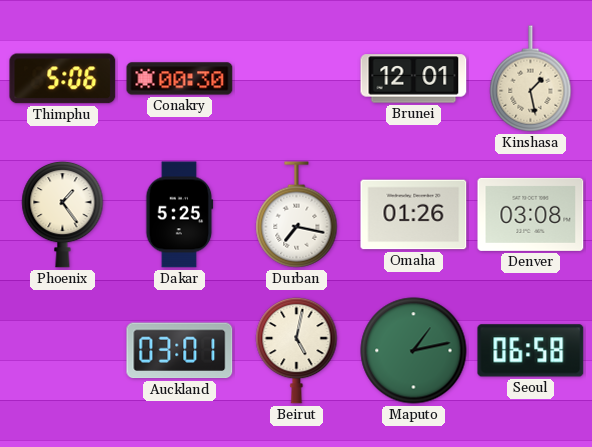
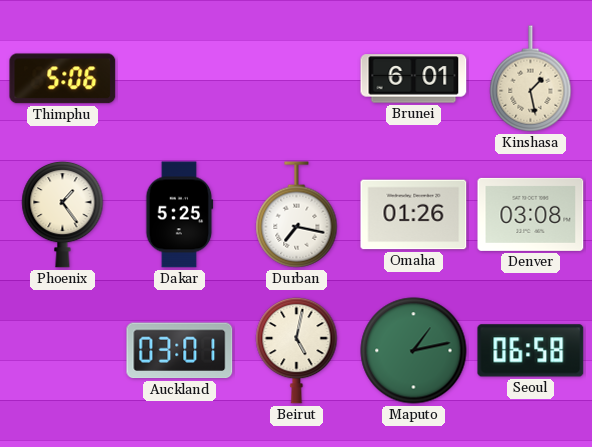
Conakry: 00:30 -> none
Brunei: 12:01 -> 6:01
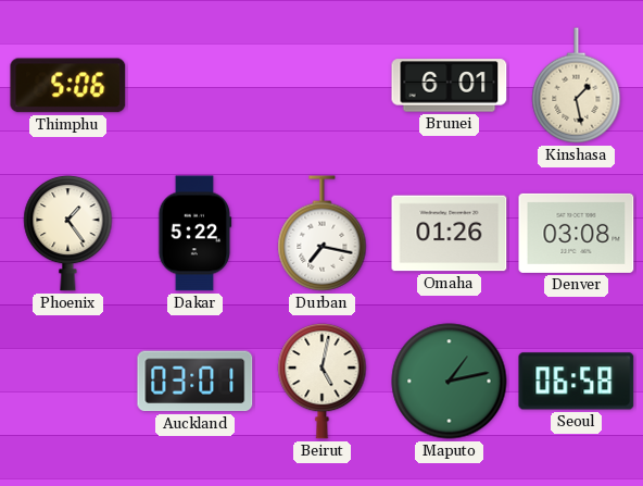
Dakar: 5:25 -> 5:22
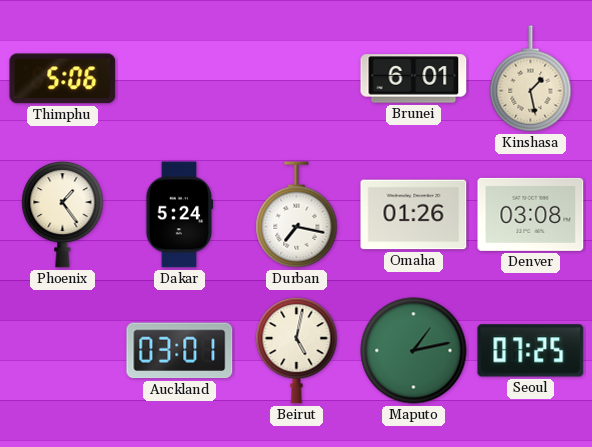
Dakar: 5:22 -> 5:24
Seoul: 06:58 -> 07:25
